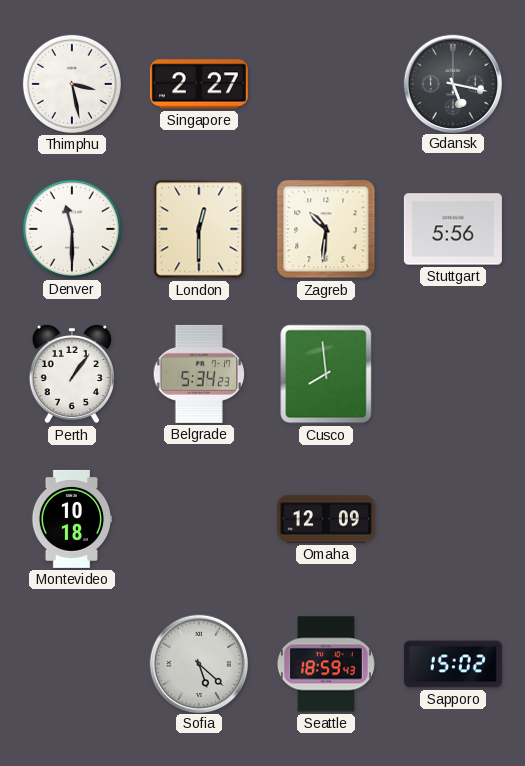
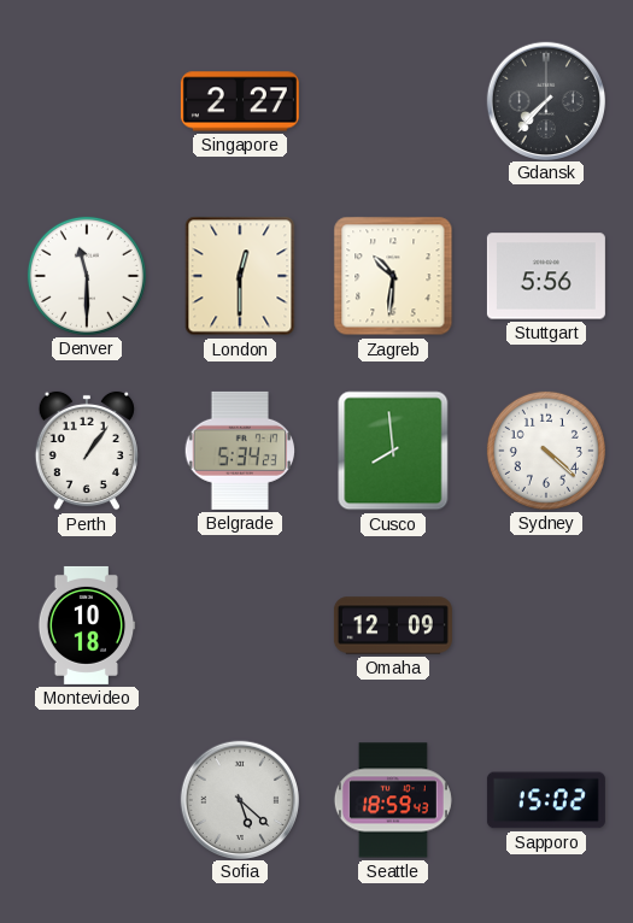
Thimphu: 3:28 -> none
Gdansk: 5:17 -> 7:37
Sydney: none -> 4:22
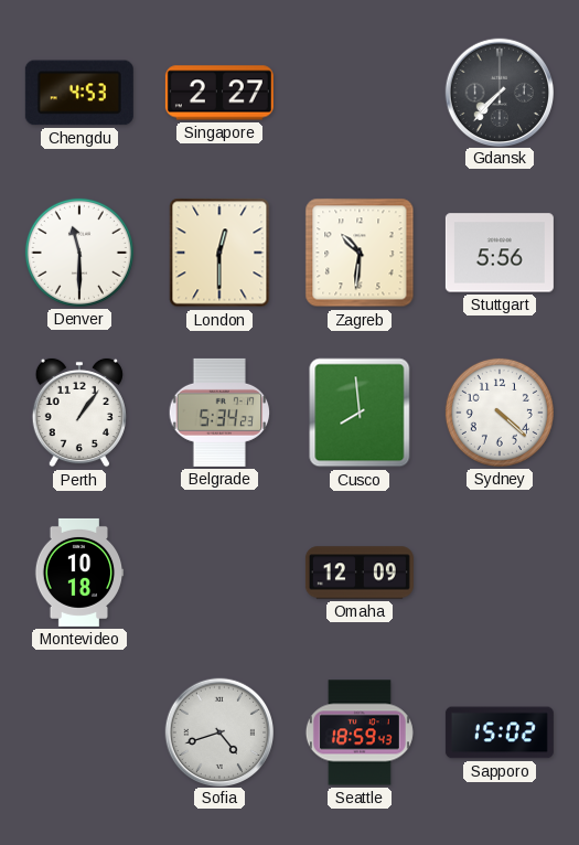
Chengdu: none -> 4:53
Sofia: 5:22 -> 4:42
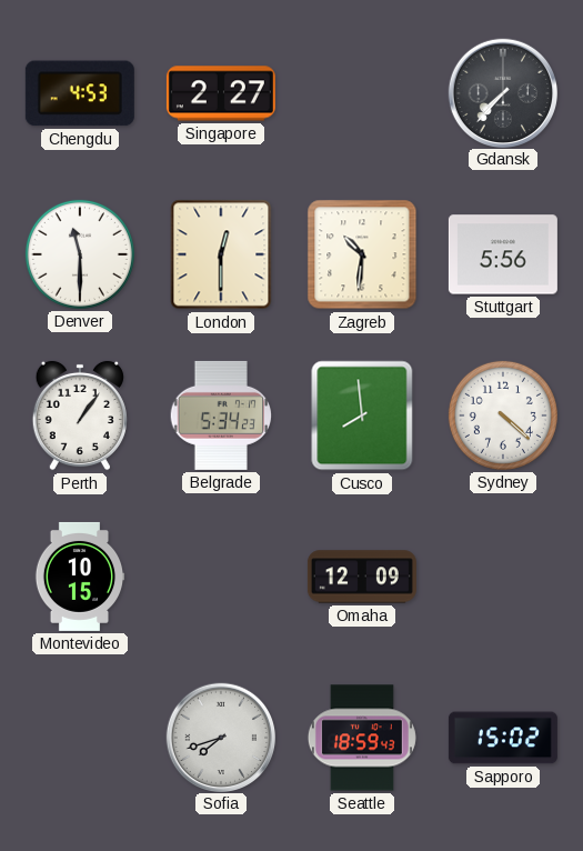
Montevideo: 10:18 -> 10:15
Sofia: 4:42 -> 7:42
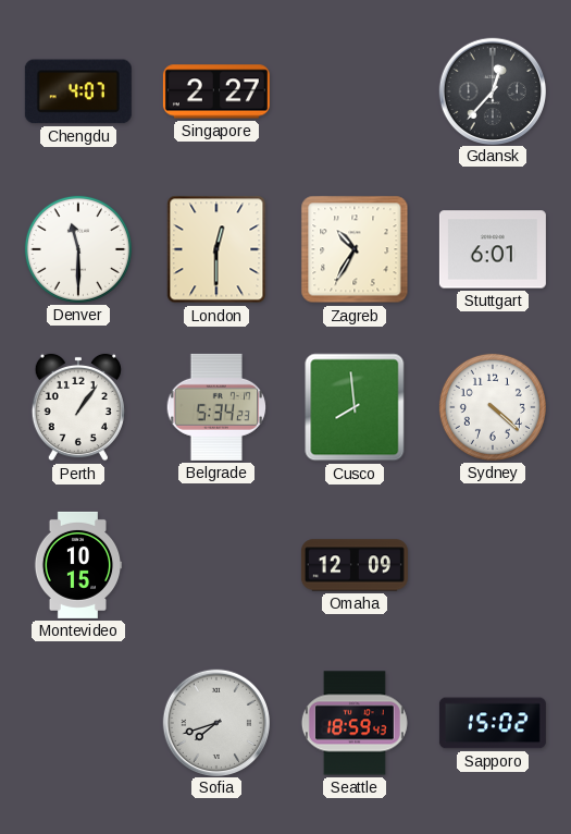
Chengdu: 4:53 -> 4:07
Gdansk: 7:37 -> 12:37
Zagreb: 10:31 -> 10:35
Stuttgart: 5:56 -> 6:01
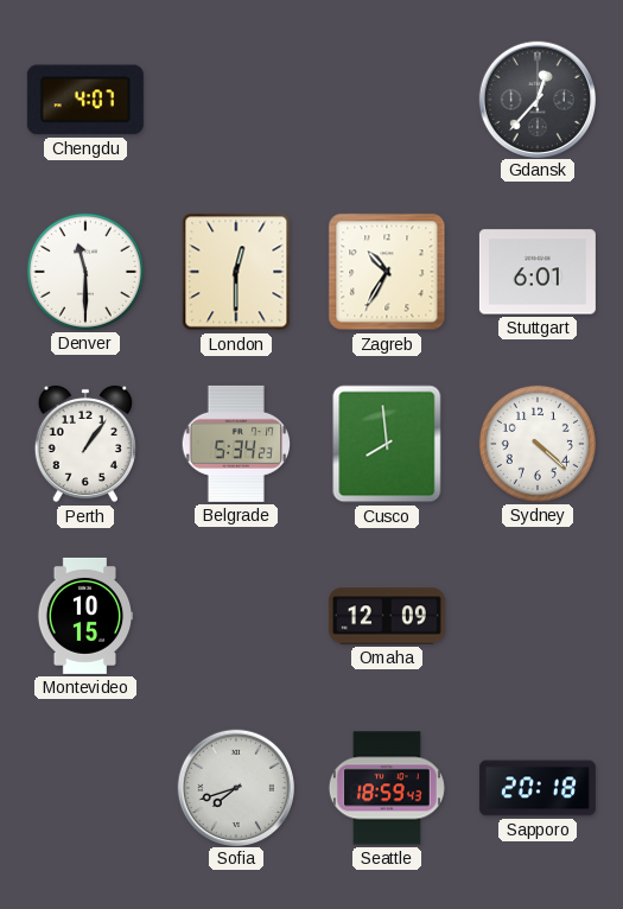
Singapore: 2:27 -> none
Sapporo: 15:02 -> 20:18
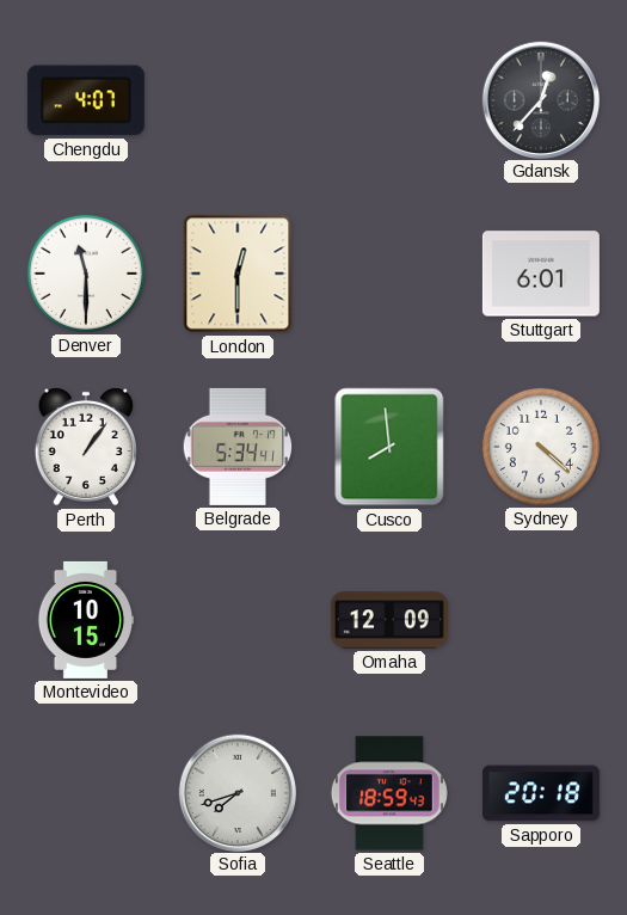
Zagreb: 10:35 -> none
Belgrade: 5:34:23 -> 5:34:41
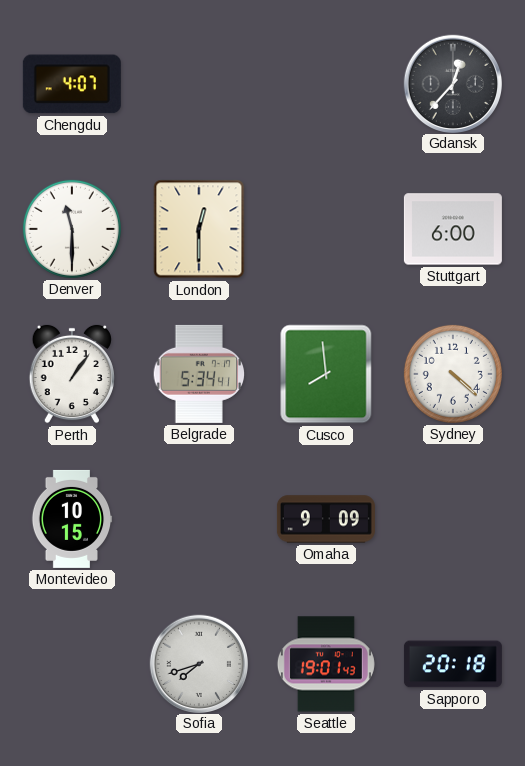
Stuttgart: 6:01 -> 6:00
Omaha: 12:09 -> 9:09
Seattle: 18:59 -> 19:01
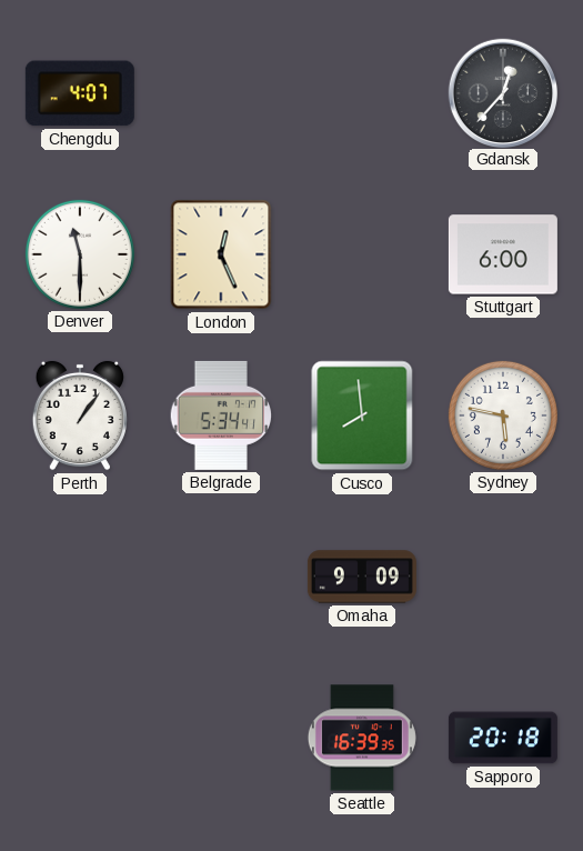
London: 12:30 -> 12:26
Sydney: 4:22 -> 5:47
Montevideo: 10:15 -> none
Sofia: 7:42 -> none
Seattle: 19:01 -> 16:39
